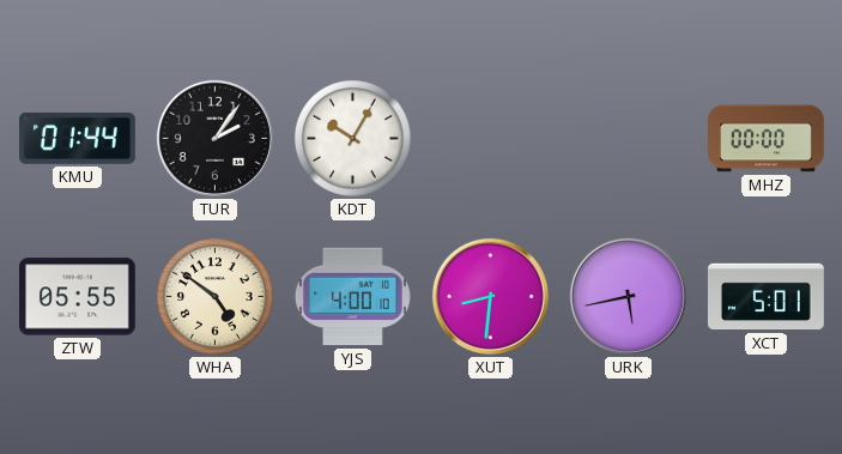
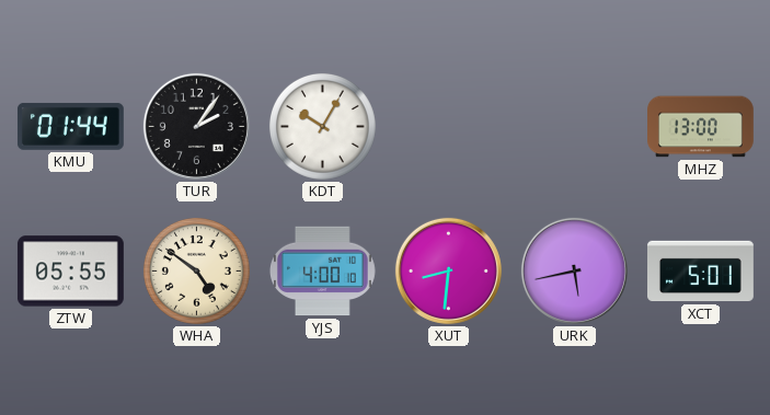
MHZ: 00:00 -> 13:00
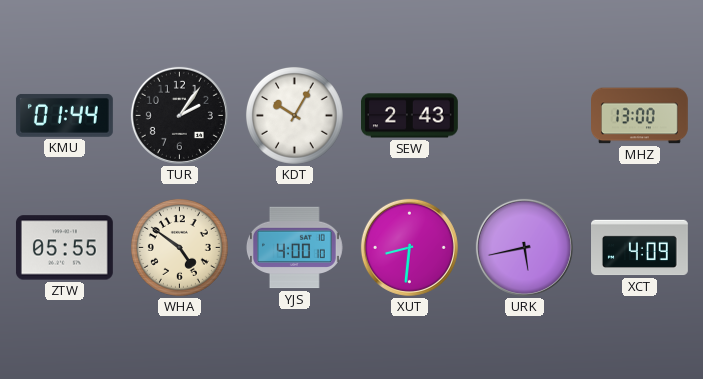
SEW: none -> 2:43
XCT: 5:01 -> 4:09
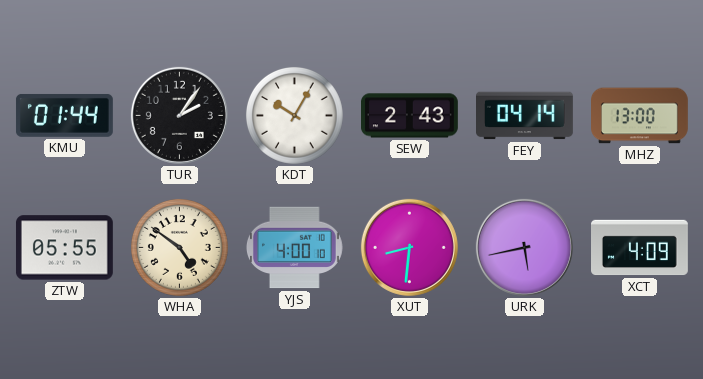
FEY: none -> 04:14
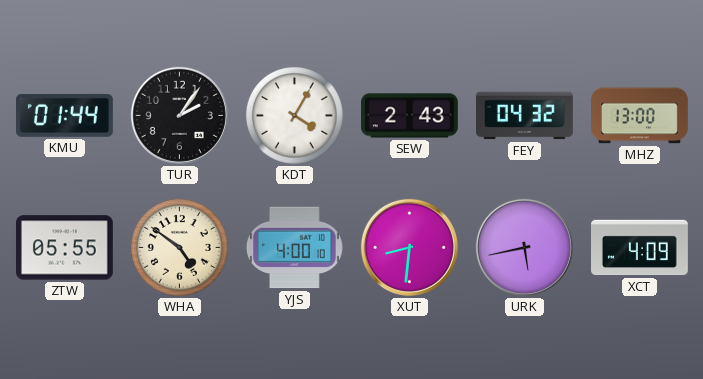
KDT: 10:05 -> 4:05
FEY: 04:14 -> 04:32
